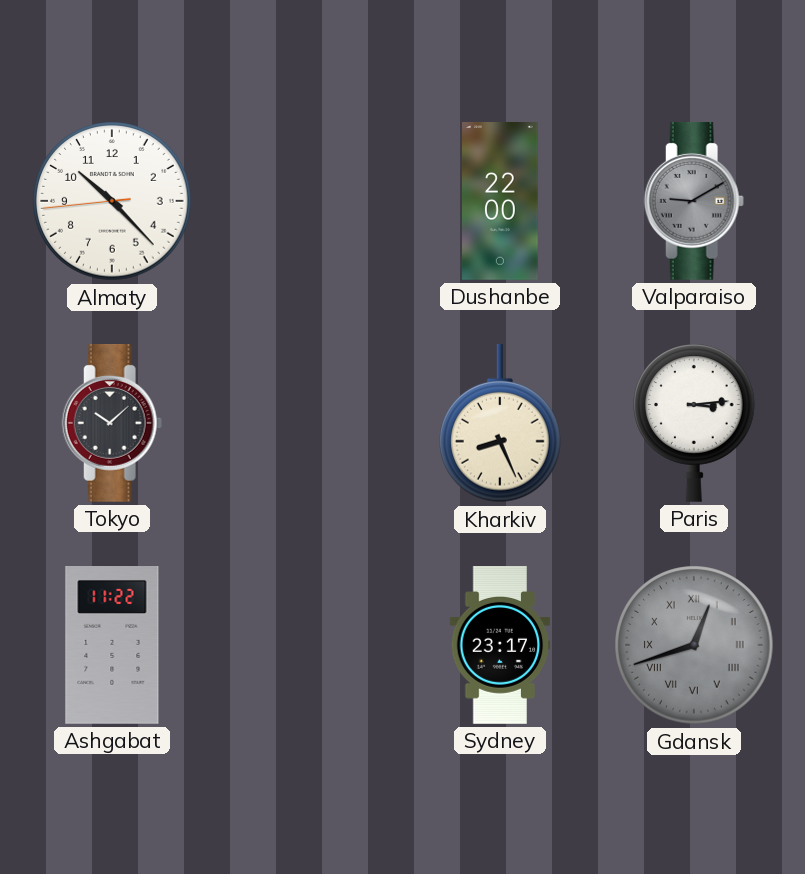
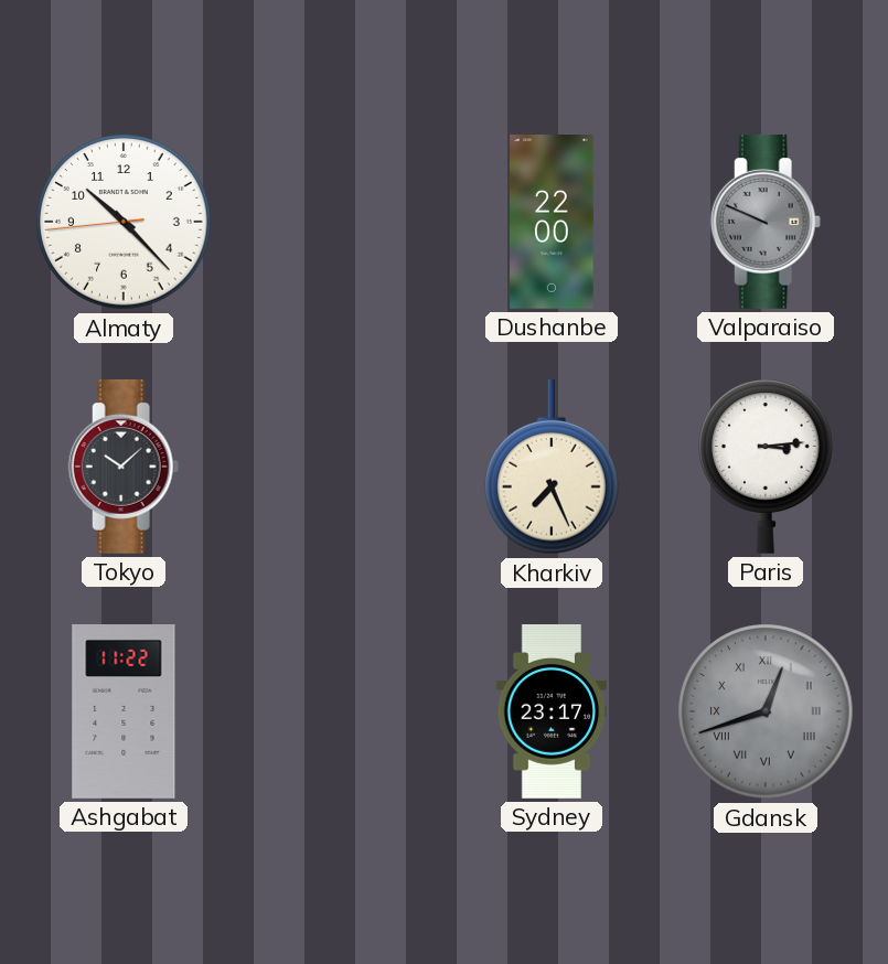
Valparaiso: 9:10 -> 9:49
Kharkiv: 8:26 -> 7:26
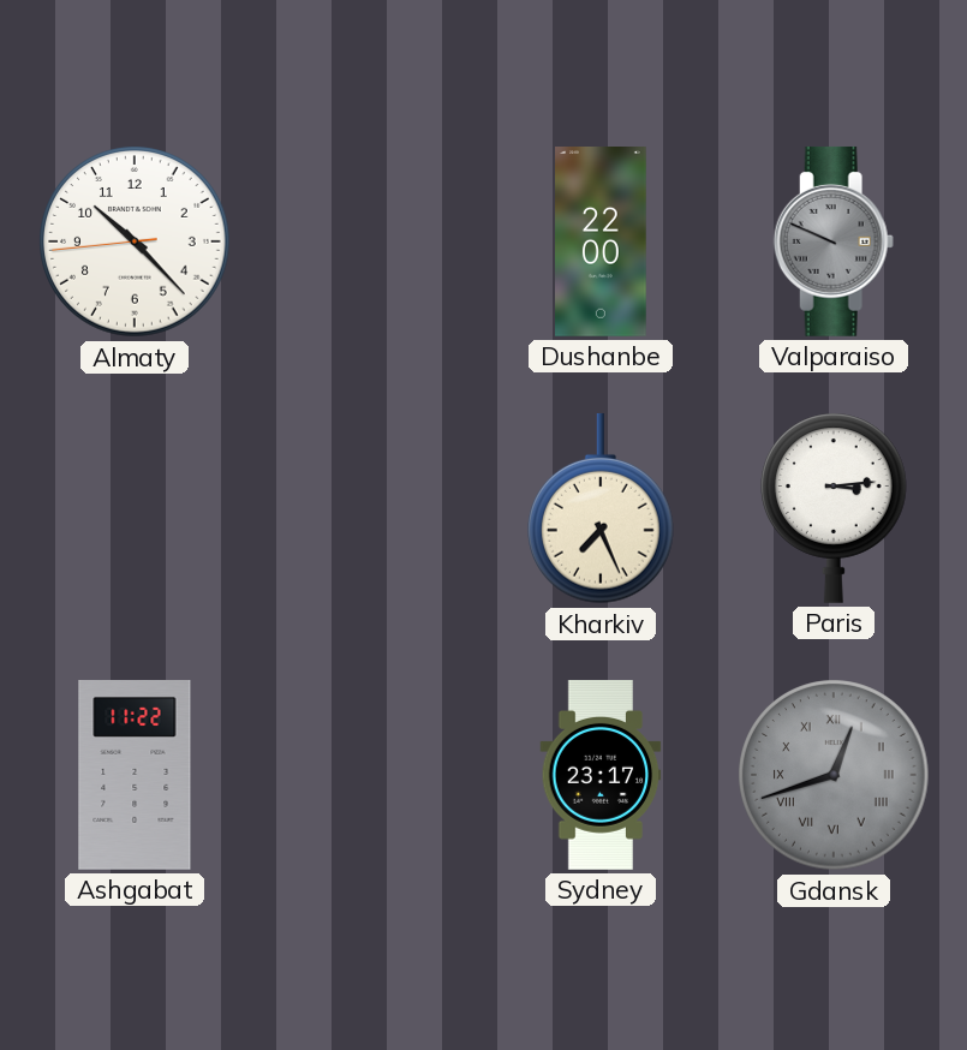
Tokyo: 10:08 -> none
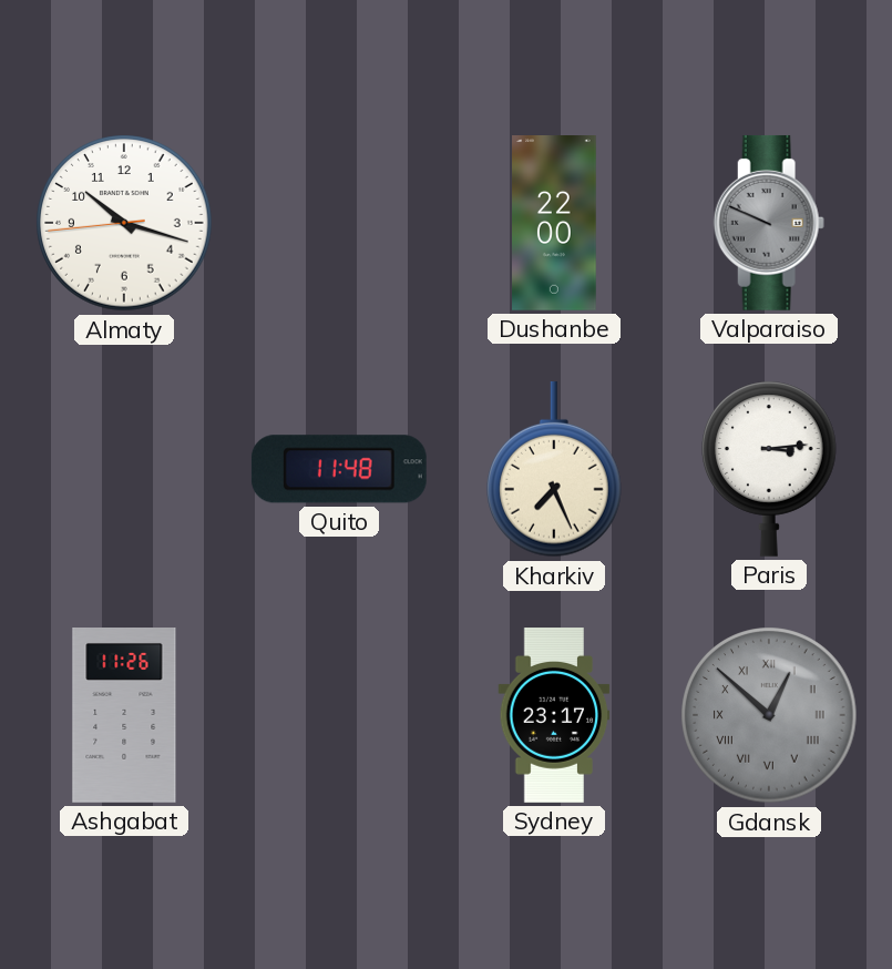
Almaty: 10:22 -> 10:17
Quito: none -> 11:48
Ashgabat: 11:22 -> 11:26
Gdansk: 12:42 -> 12:52
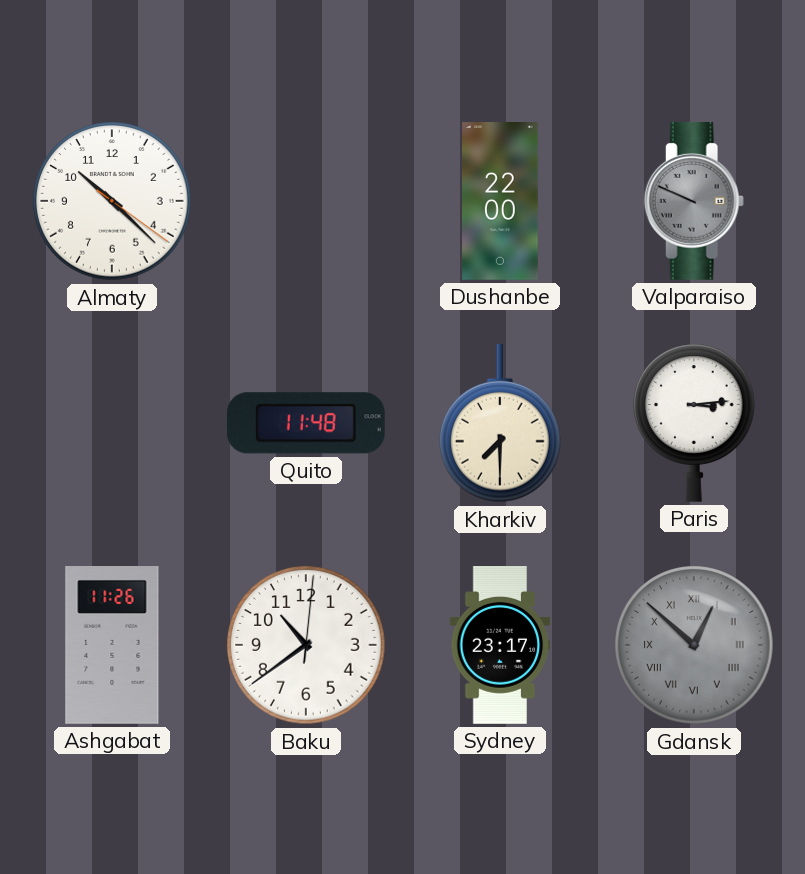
Almaty: 10:17 -> 10:22
Kharkiv: 7:26 -> 7:30
Baku: none -> 10:39
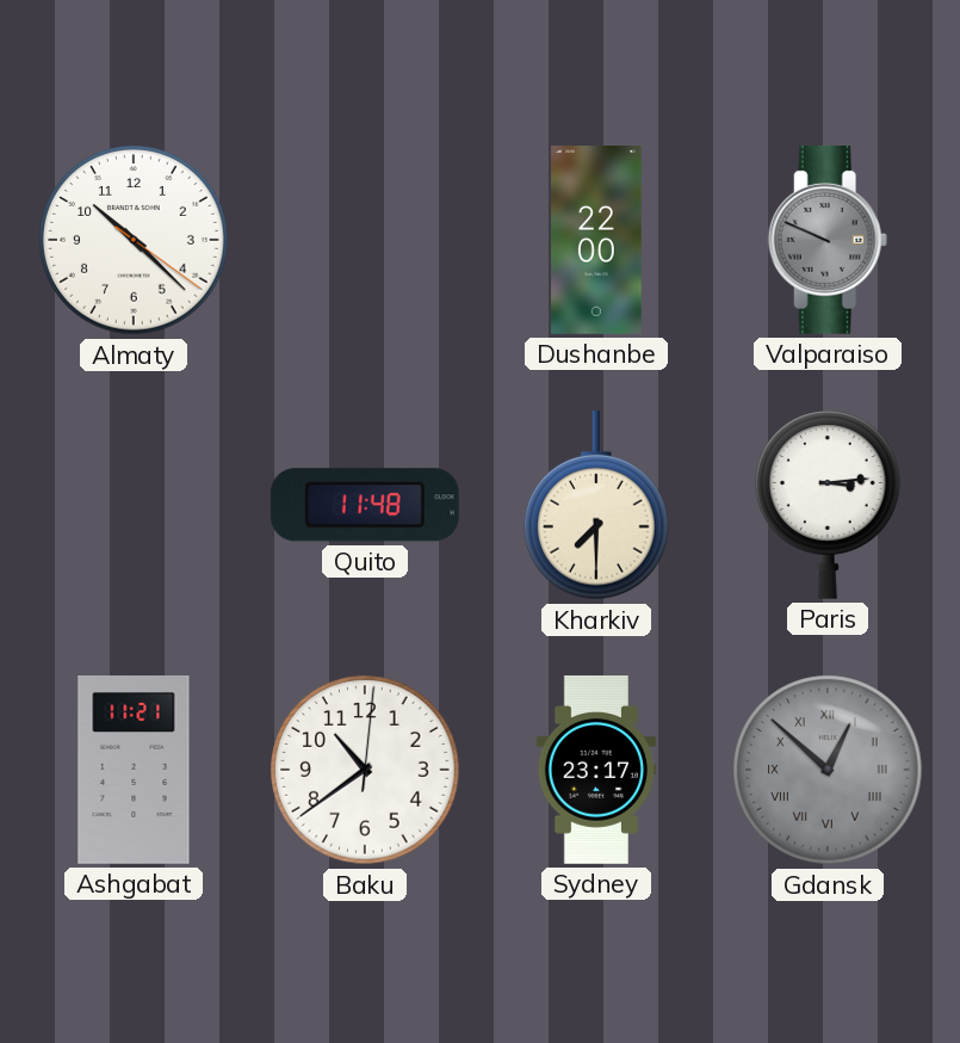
Ashgabat: 11:26 -> 11:21
